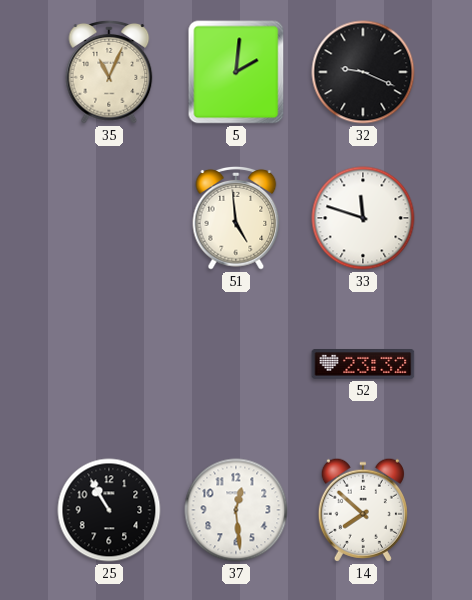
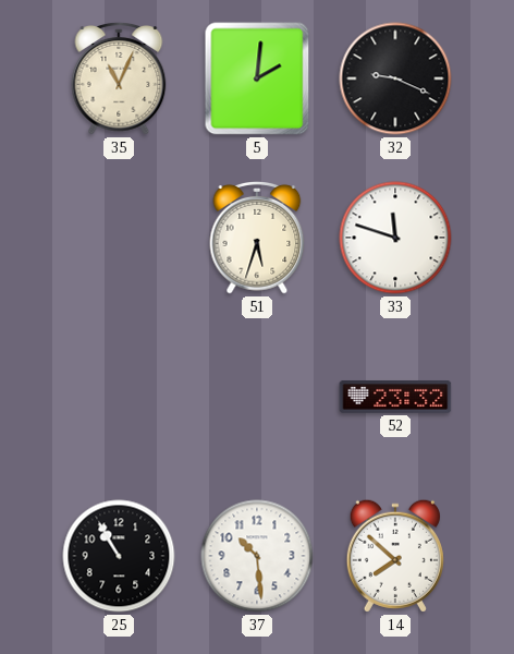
51: 4:59 -> 5:33
37: 12:29 -> 10:29
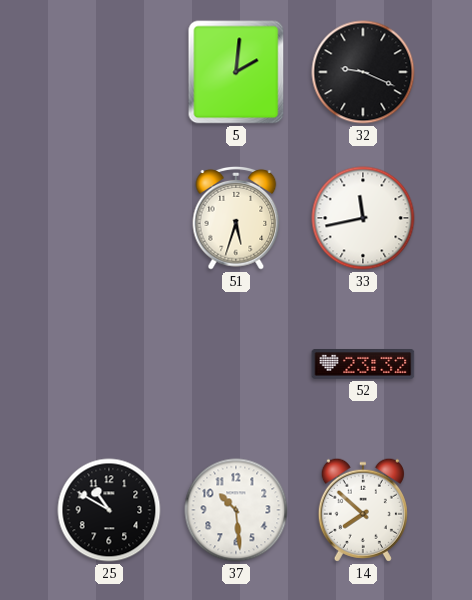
35: 11:04 -> none
33: 11:48 -> 11:43
25: 10:55 -> 10:50
